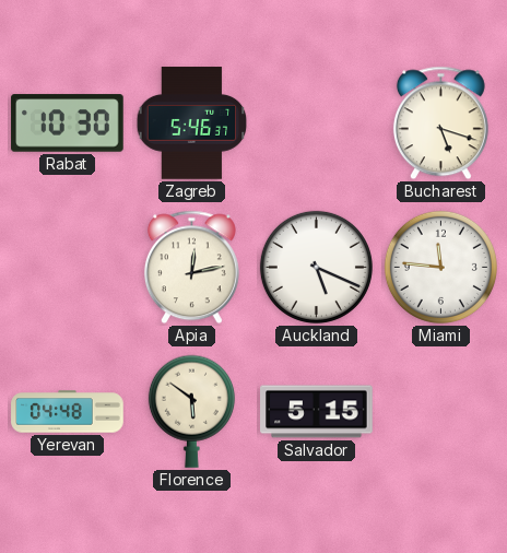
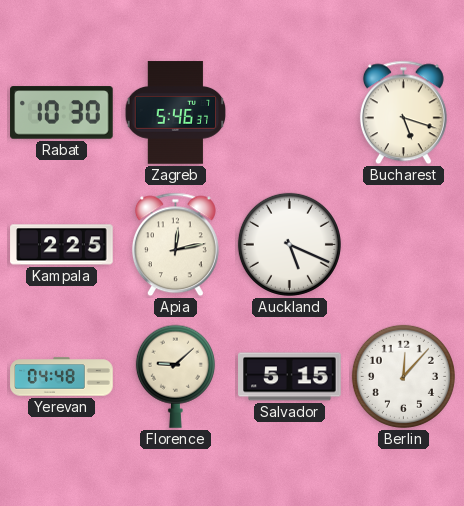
Kampala: none -> 2:25
Miami: 11:46 -> none
Florence: 5:51 -> 9:08
Berlin: none -> 12:07
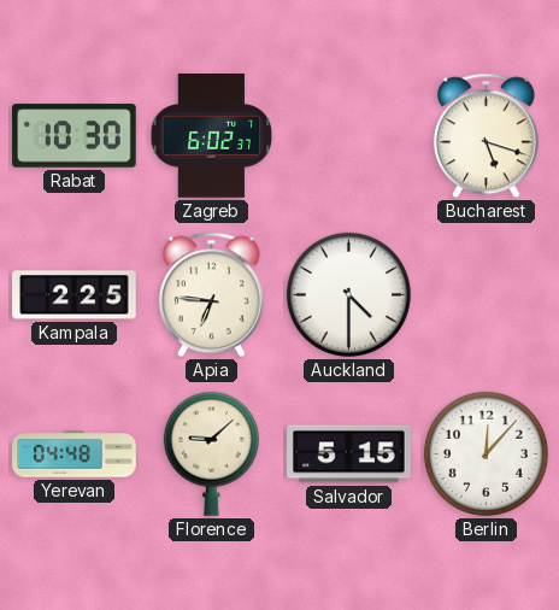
Zagreb: 5:46 -> 6:02
Apia: 12:13 -> 6:46
Auckland: 5:19 -> 4:30
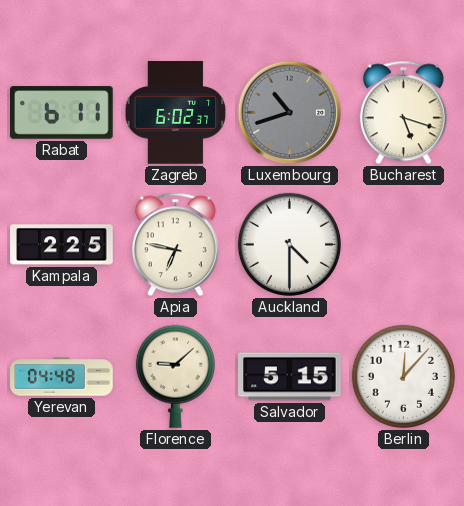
Rabat: 10:30 -> 6:11
Luxembourg: none -> 10:42
Apia: 6:46 -> 6:47
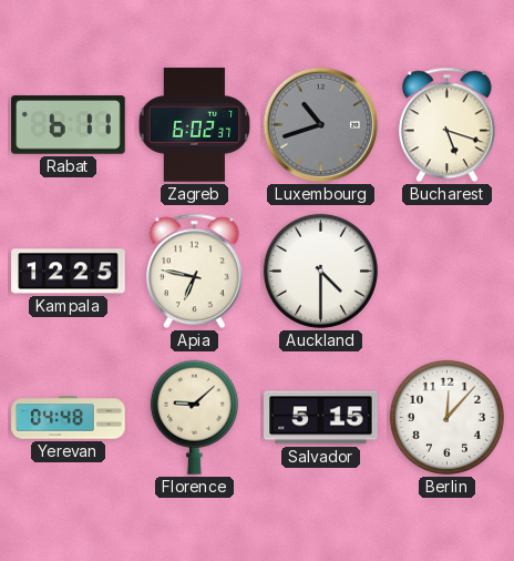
Kampala: 2:25 -> 12:25
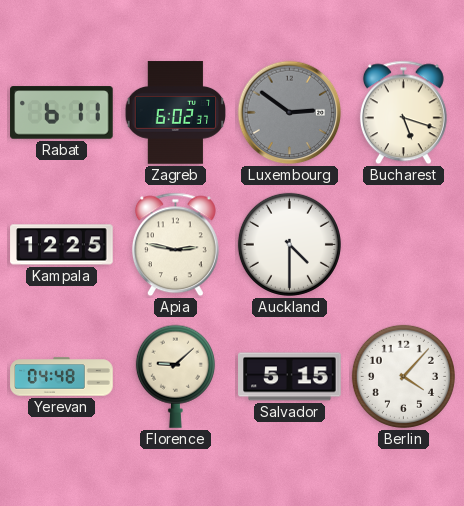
Luxembourg: 10:42 -> 2:51
Apia: 6:47 -> 2:47
Berlin: 12:07 -> 4:07
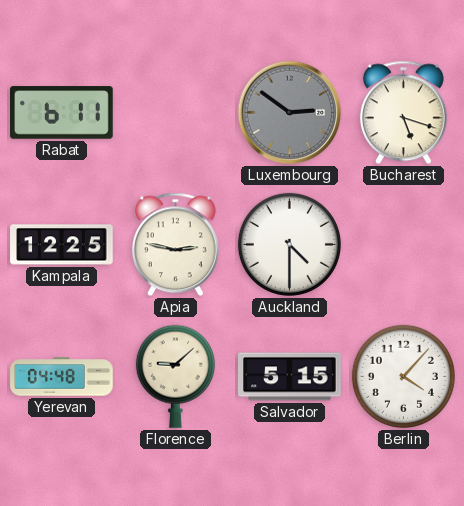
Zagreb: 6:02 -> none
